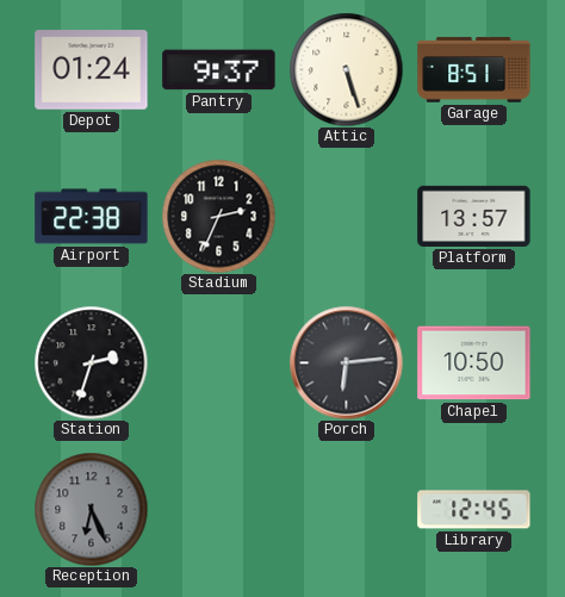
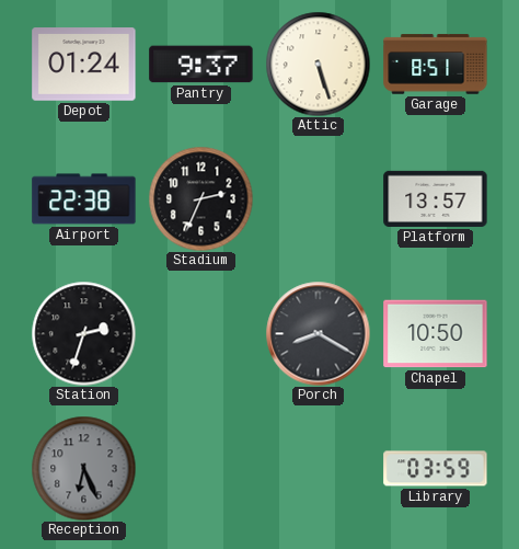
Porch: 6:14 -> 8:20
Library: 12:45 -> 03:59
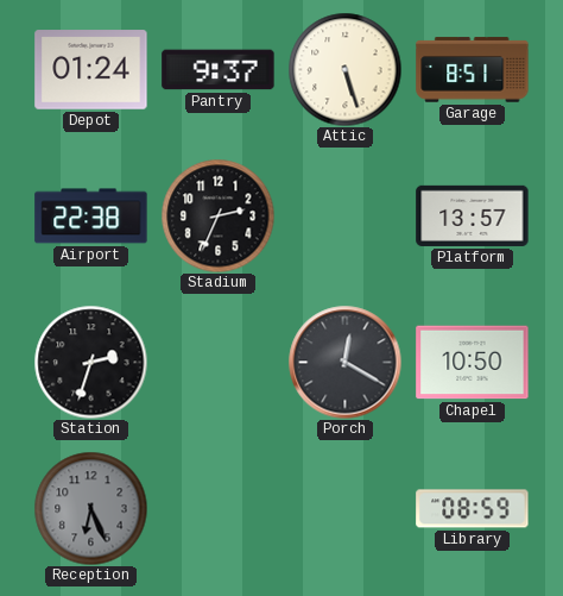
Porch: 8:20 -> 12:20
Library: 03:59 -> 08:59
